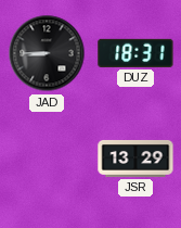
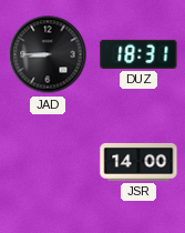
JSR: 13:29 -> 14:00
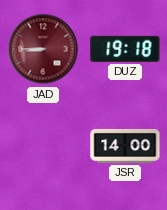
JAD dial: black -> burgundy
DUZ: 18:31 -> 19:18
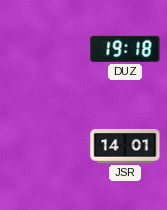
JAD: 8:45 -> none
JSR: 14:00 -> 14:01
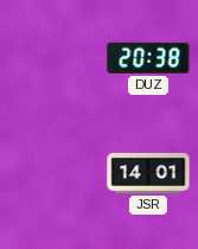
DUZ: 19:18 -> 20:38
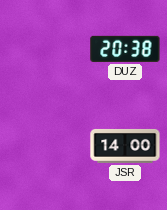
JSR: 14:01 -> 14:00
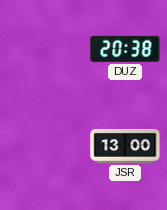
JSR: 14:00 -> 13:00
